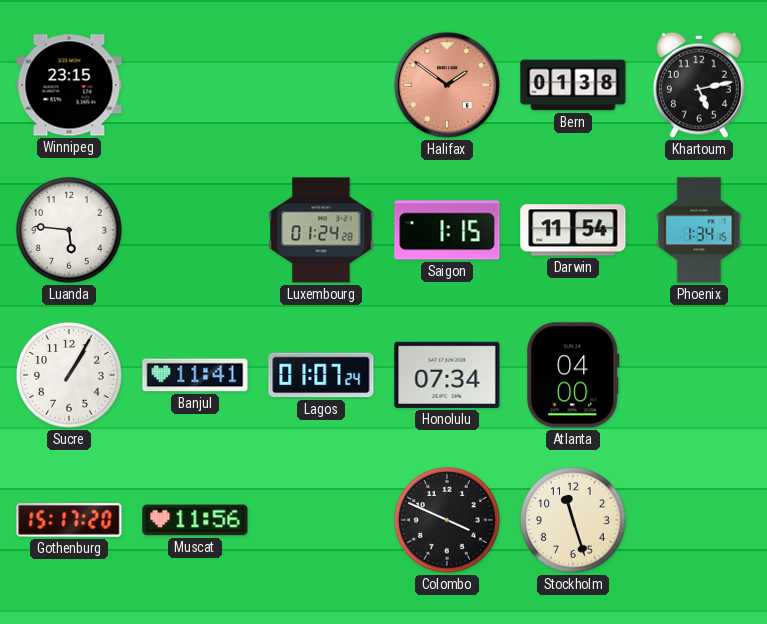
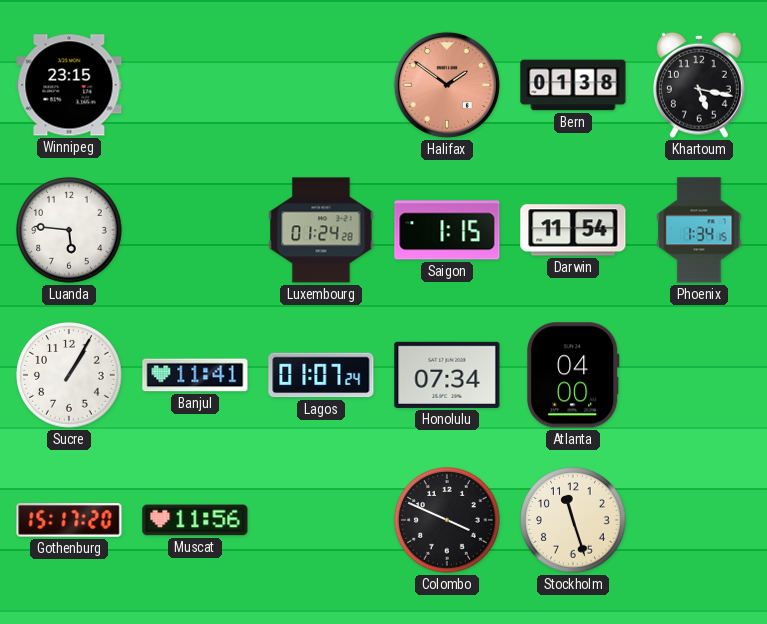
Khartoum: 5:13 -> 5:17
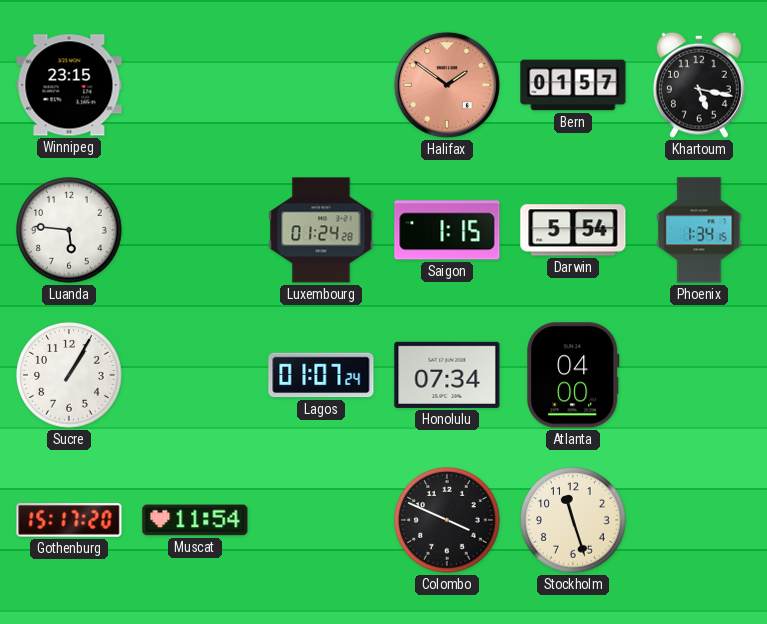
Bern: 01:38 -> 01:57
Darwin: 11:54 -> 5:54
Banjul: 11:41 -> none
Muscat: 11:56 -> 11:54
